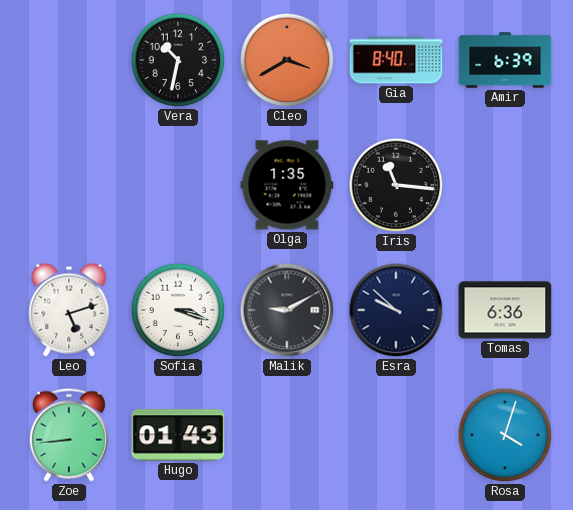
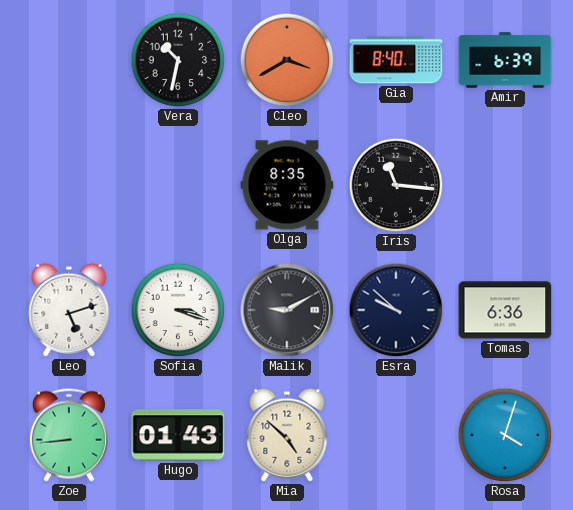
Olga: 1:35 -> 8:35
Mia: none -> 4:52
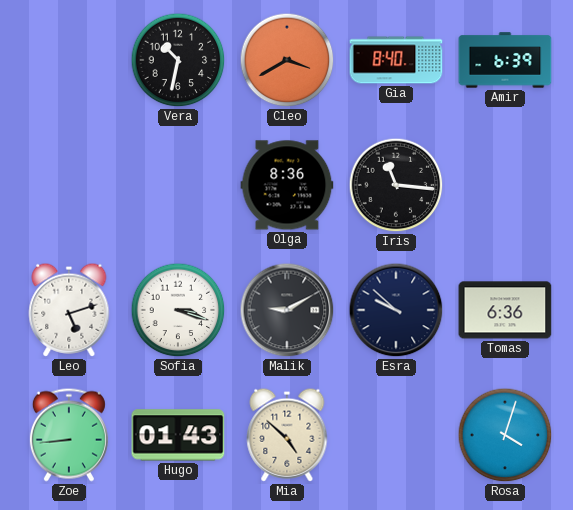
Olga: 8:35 -> 8:36
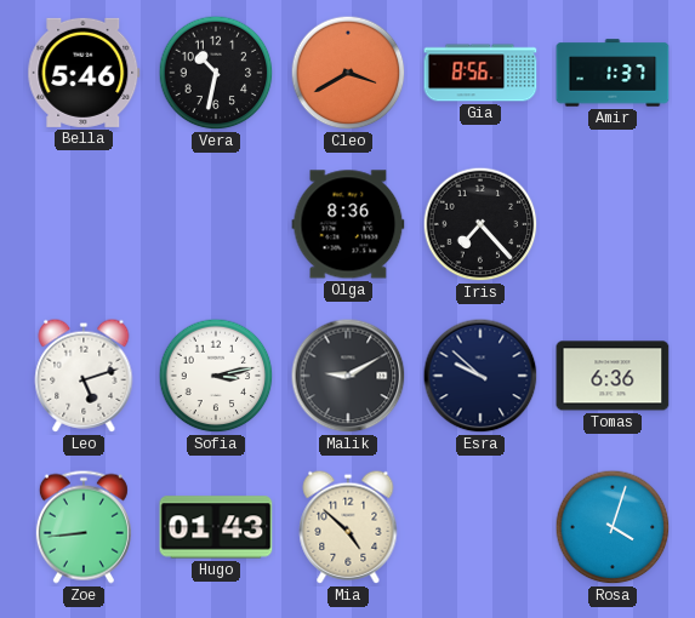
Bella: none -> 5:46
Gia: 8:40 -> 8:56
Amir: 6:39 -> 1:37
Iris: 11:16 -> 7:23
Sofia: 3:18 -> 3:13
